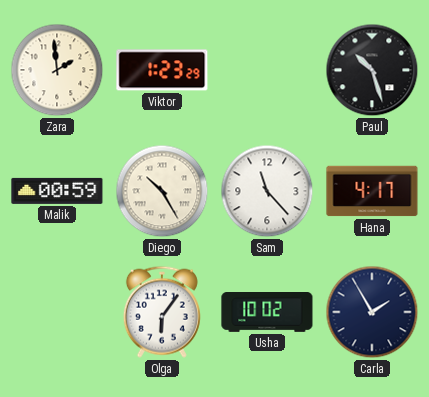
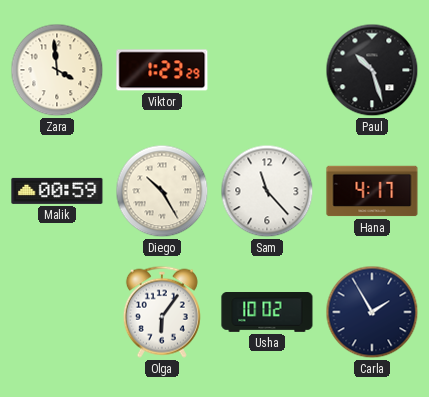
Zara: 1:59 -> 3:59
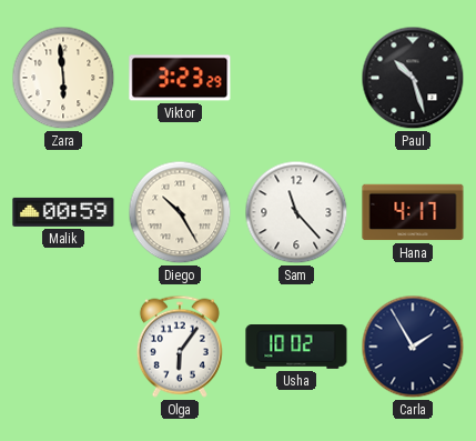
Zara: 3:59 -> 5:59
Viktor: 1:23 -> 3:23
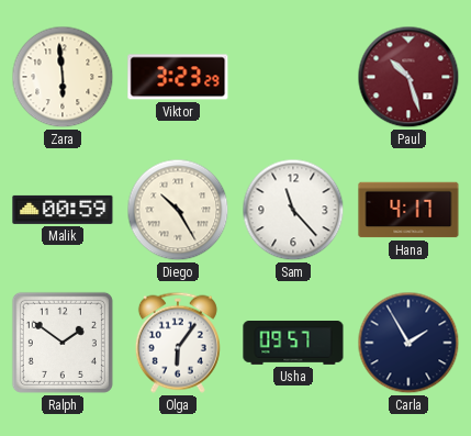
Paul dial: black -> burgundy
Ralph: none -> 1:51
Usha: 10:02 -> 09:57
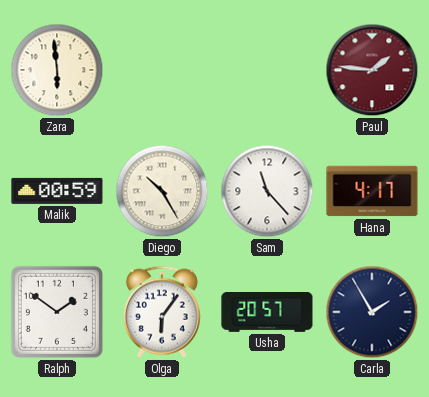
Viktor: 3:23 -> none
Paul: 10:27 -> 1:46
Usha: 09:57 -> 20:57
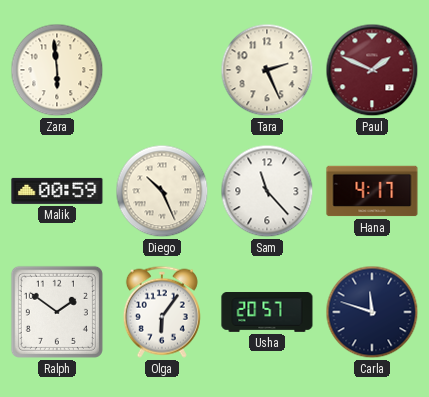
Tara: none -> 2:26
Paul: 1:46 -> 1:49
Diego: 10:25 -> 10:26
Carla: 1:55 -> 11:48
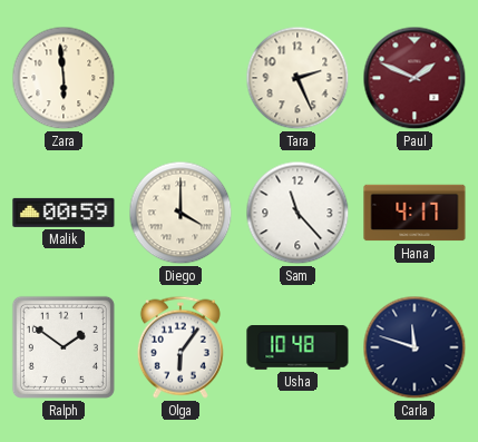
Diego: 10:26 -> 4:00
Usha: 20:57 -> 10:48
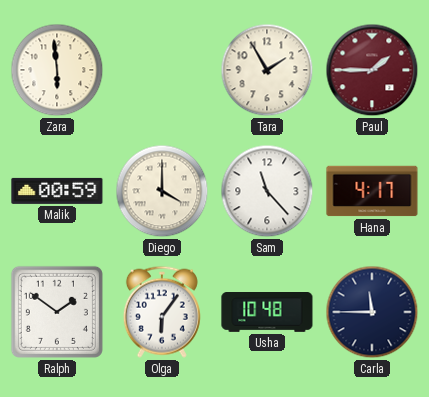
Tara: 2:26 -> 1:55
Paul: 1:49 -> 1:45
Carla: 11:48 -> 11:45
